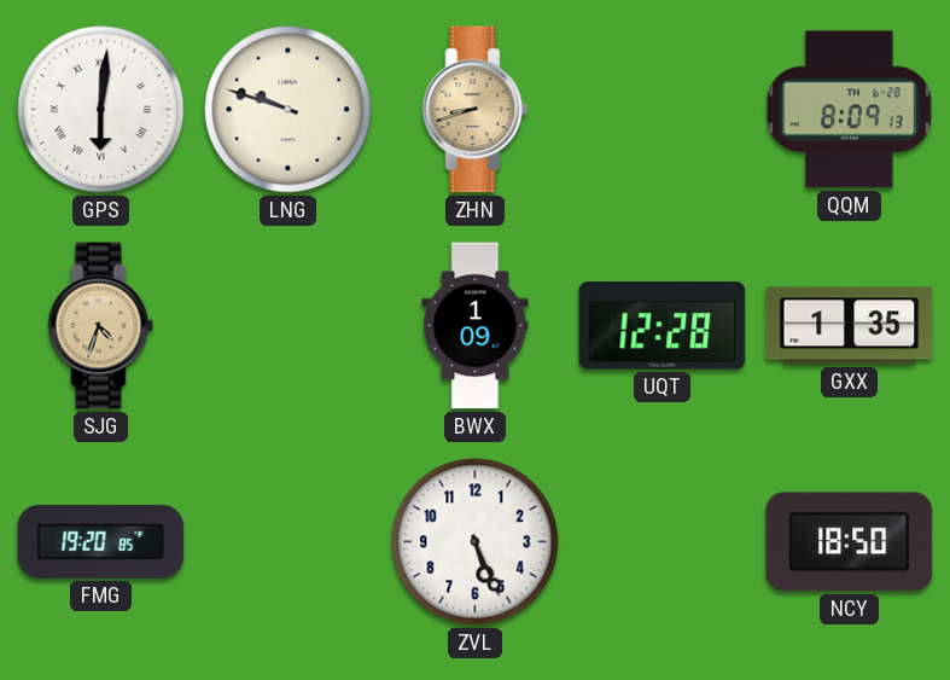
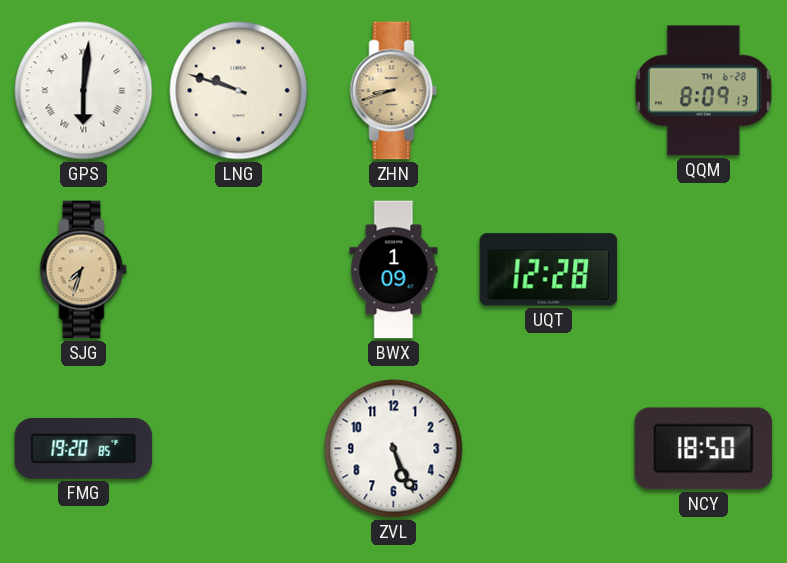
SJG: 4:33 -> 7:33
GXX: 1:35 -> none
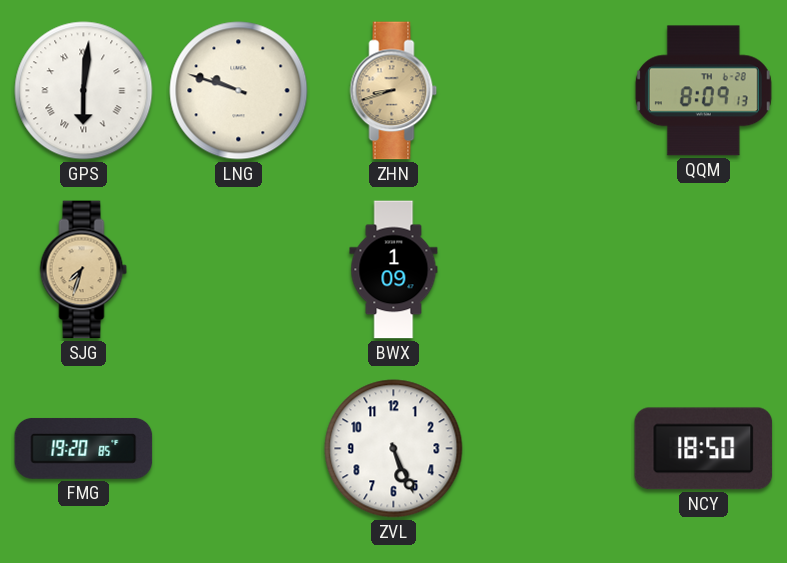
UQT: 12:28 -> none
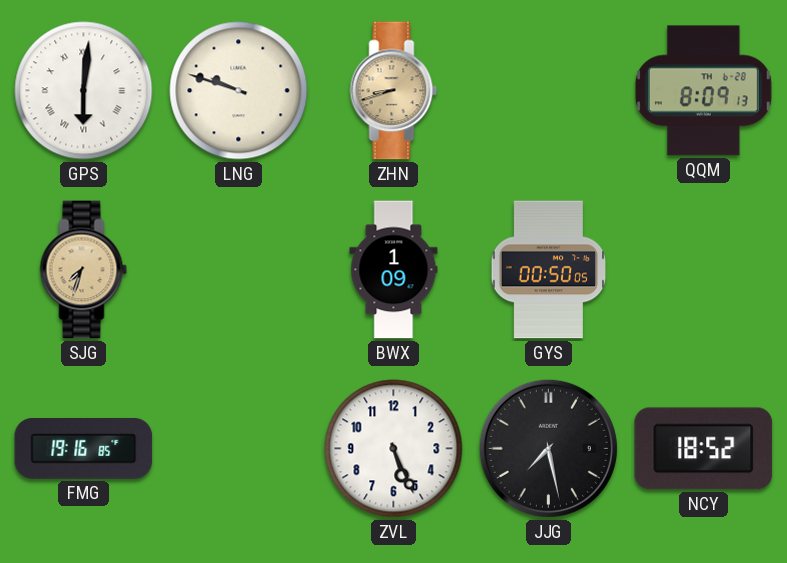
GYS: none -> 00:50
FMG: 19:20 -> 19:16
JJG: none -> 7:28
NCY: 18:50 -> 18:52
